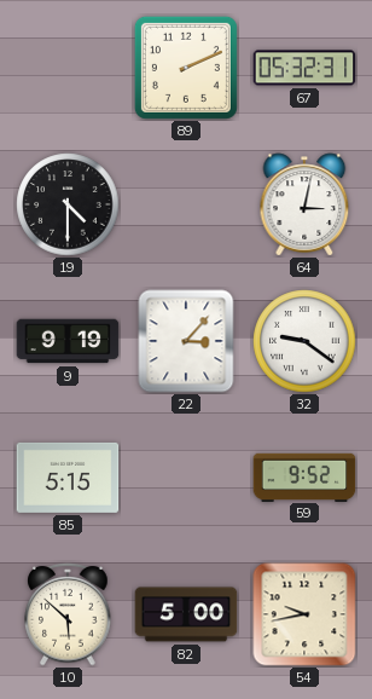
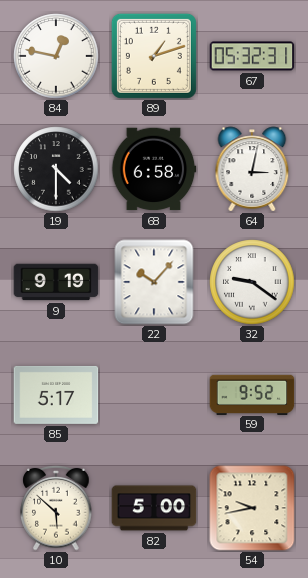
84: none -> 12:47
89: 2:11 -> 1:12
68: none -> 6:58
22: 3:07 -> 10:07
85: 5:15 -> 5:17
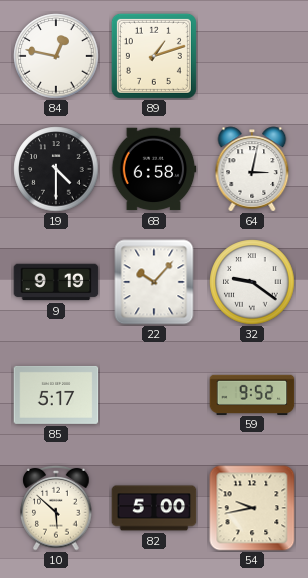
67: 05:32 -> none
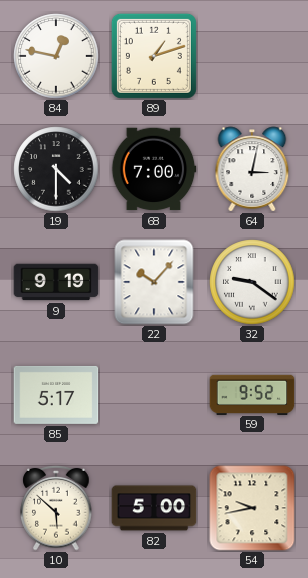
68: 6:58 -> 7:00
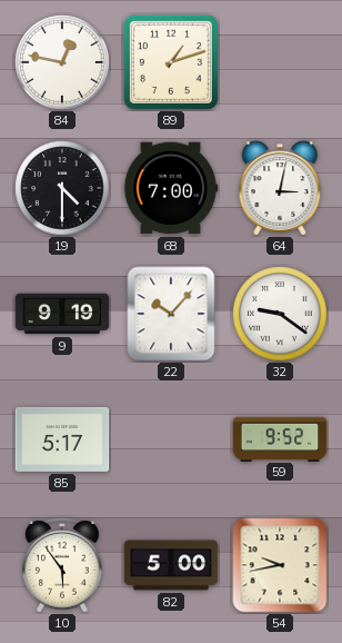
10: 5:52 -> 5:54
